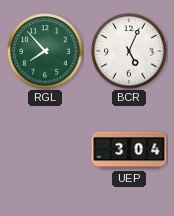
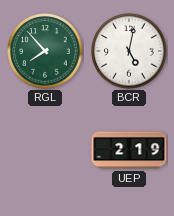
BCR: 5:04 -> 5:02
UEP: 3:04 -> 2:19
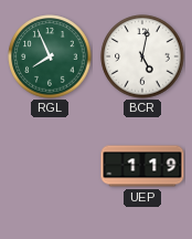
RGL: 7:53 -> 7:56
UEP: 2:19 -> 1:19
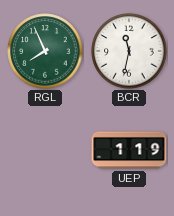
BCR: 5:02 -> 11:32
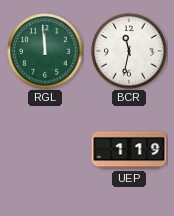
RGL: 7:56 -> 11:59
